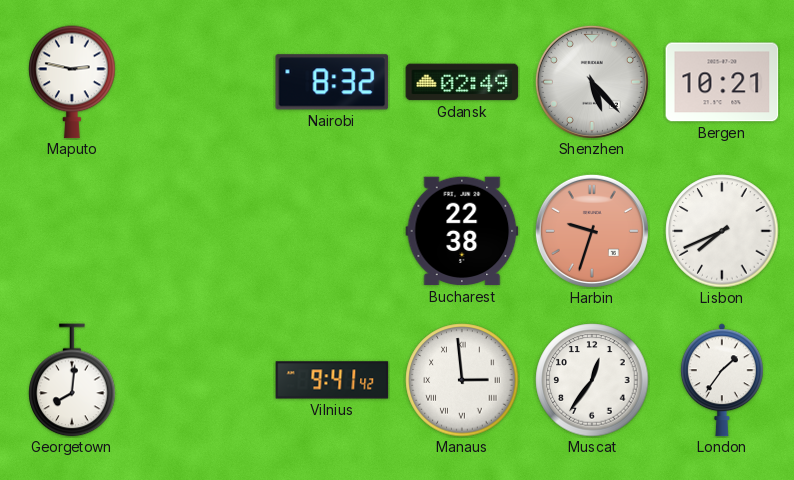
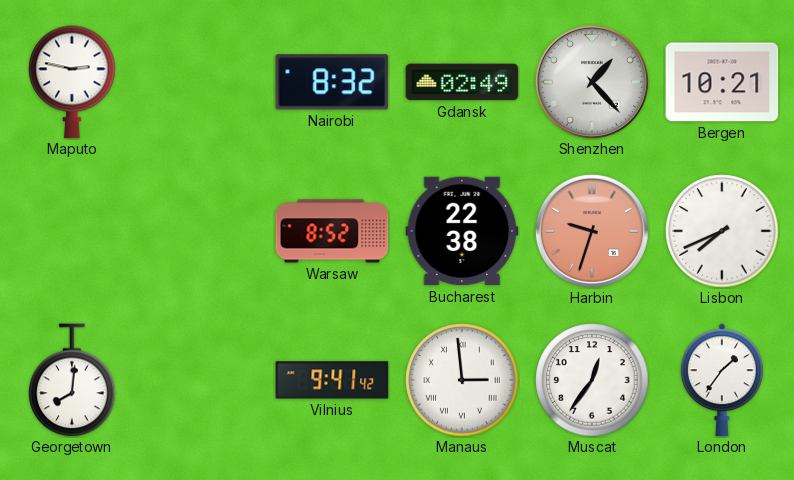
Shenzhen: 5:23 -> 1:23
Warsaw: none -> 8:52
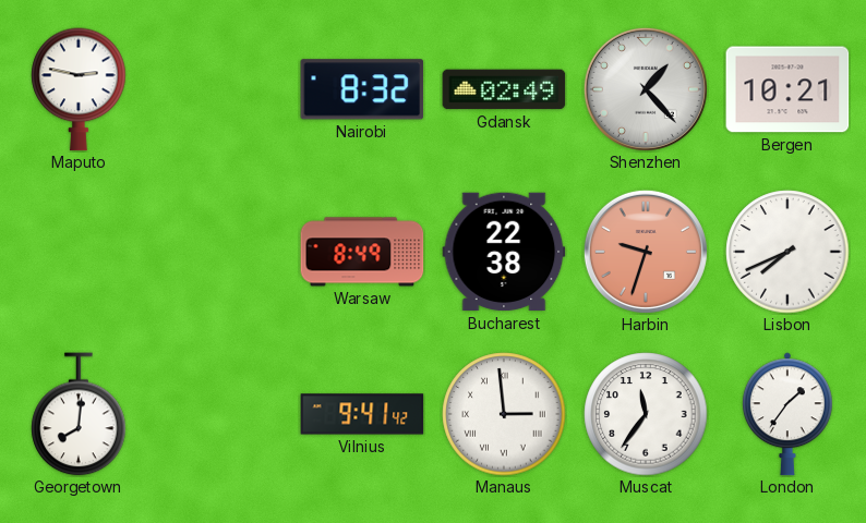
Warsaw: 8:52 -> 8:49
Muscat: 12:36 -> 11:36
